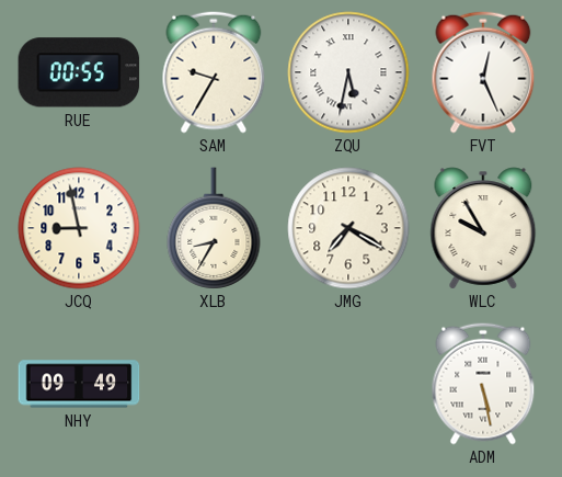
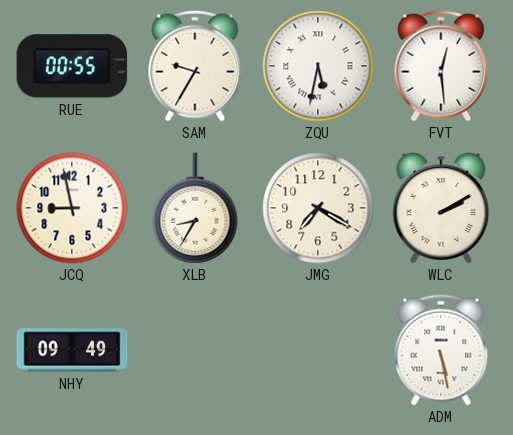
FVT: 12:26 -> 12:29
WLC: 9:55 -> 2:10
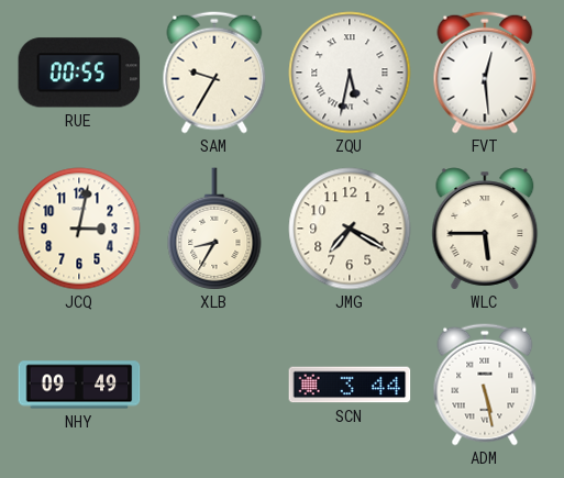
JCQ: 8:58 -> 3:02
WLC: 2:10 -> 5:45
SCN: none -> 3:44
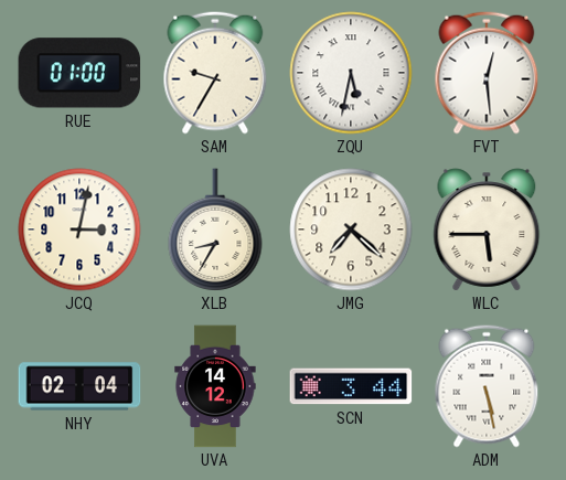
RUE: 00:55 -> 01:00
JMG: 7:20 -> 7:22
NHY: 09:49 -> 02:04
UVA: none -> 14:12
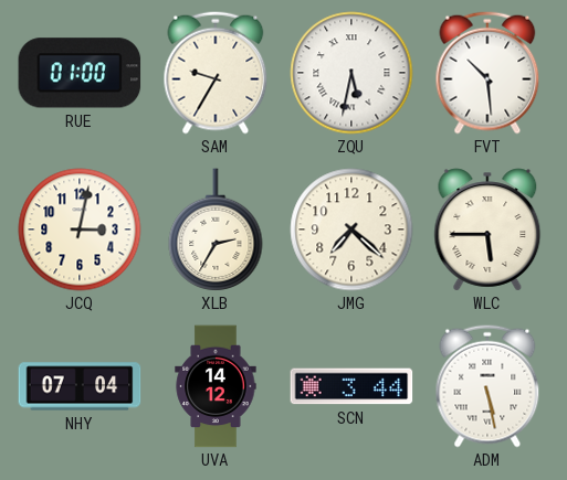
FVT: 12:29 -> 10:29
XLB: 8:35 -> 2:35
NHY: 02:04 -> 07:04
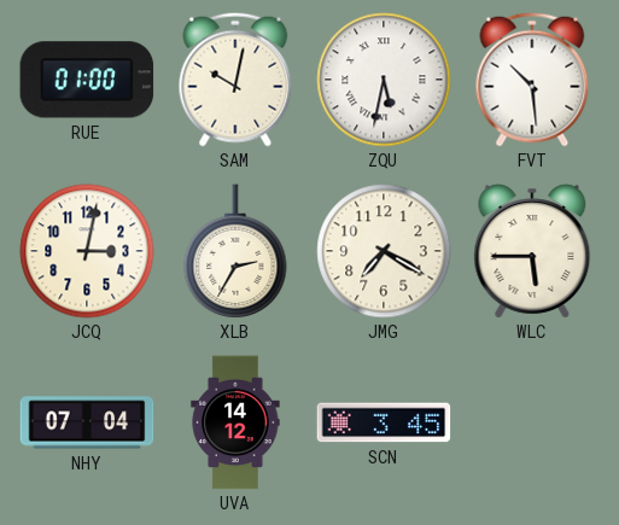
SAM: 9:35 -> 10:02
JMG: 7:22 -> 7:20
SCN: 3:44 -> 3:45
ADM: 5:28 -> none
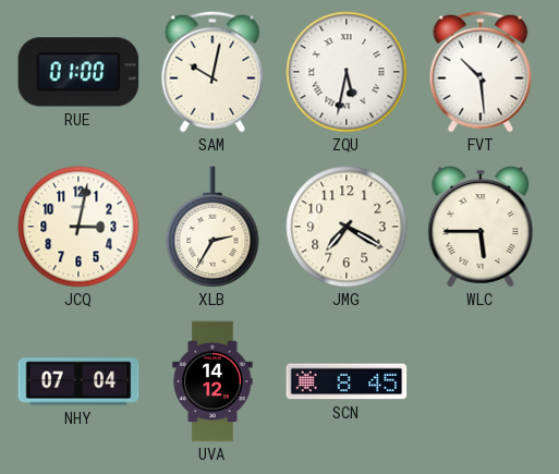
SCN: 3:45 -> 8:45
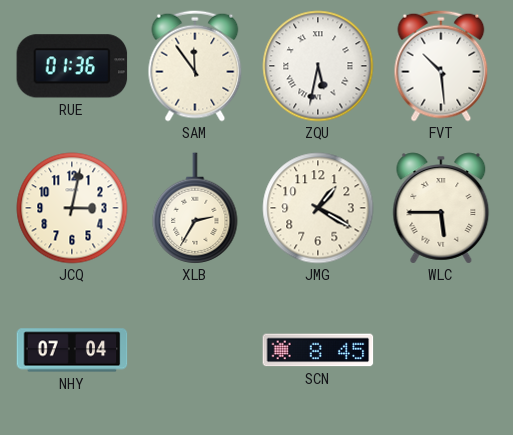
RUE: 01:00 -> 01:36
SAM: 10:02 -> 11:54
JMG: 7:20 -> 1:20
UVA: 14:12 -> none
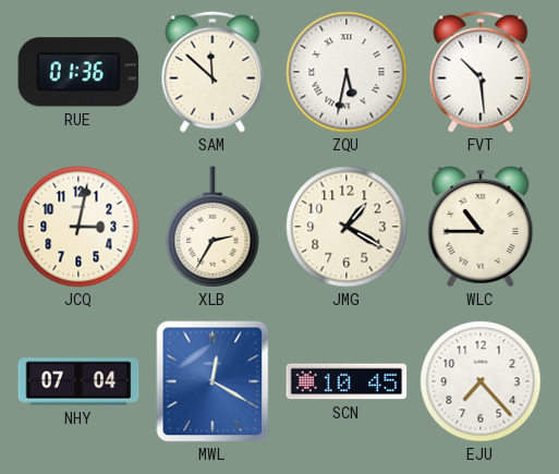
SAM: 11:54 -> 11:52
WLC: 5:45 -> 10:45
MWL: none -> 12:20
SCN: 8:45 -> 10:45
EJU: none -> 7:23
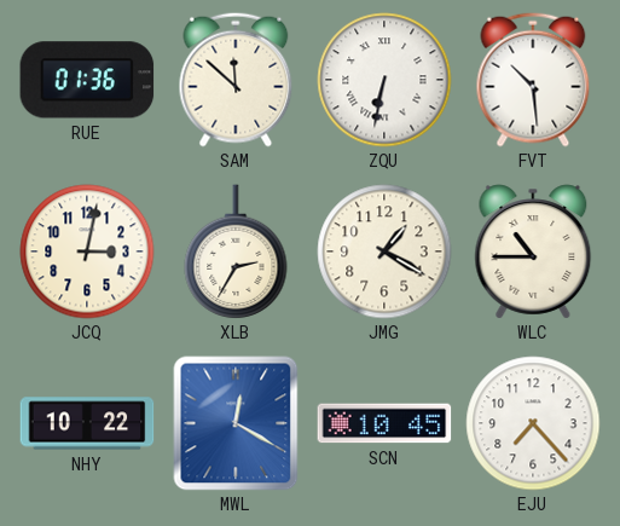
ZQU: 5:32 -> 6:32
NHY: 07:04 -> 10:22
